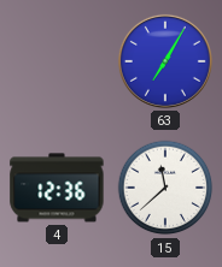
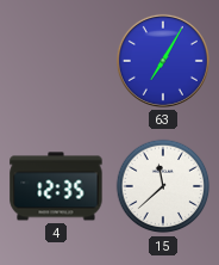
4: 12:36 -> 12:35
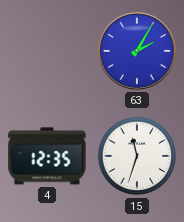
63: 7:05 -> 2:05
15: 11:38 -> 11:33
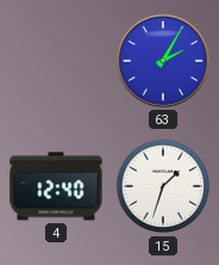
4: 12:35 -> 12:40
15: 11:33 -> 1:33
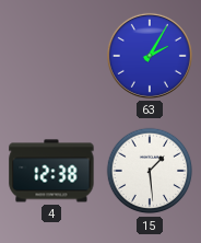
4: 12:40 -> 12:38
15: 1:33 -> 1:29
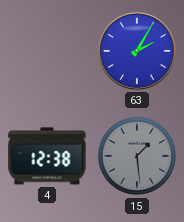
15 dial: white -> grey
